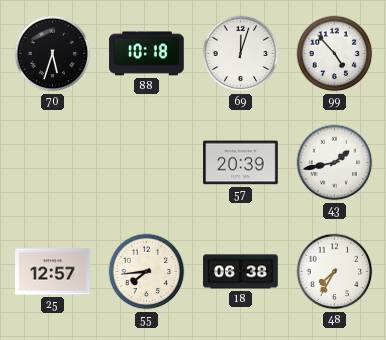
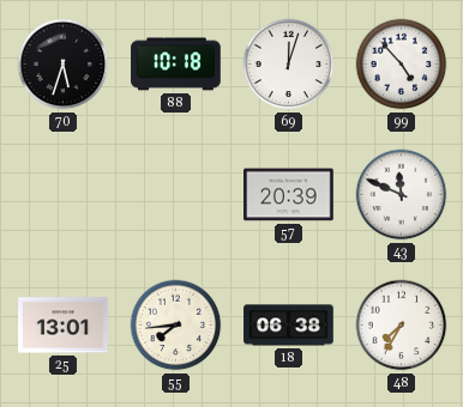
43: 1:43 -> 11:49
25: 12:57 -> 13:01
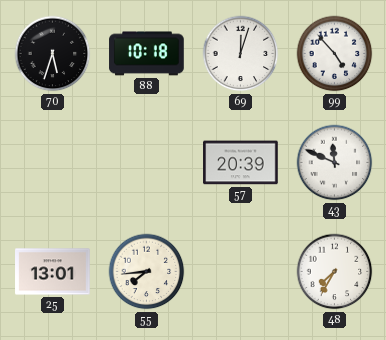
18: 06:38 -> none
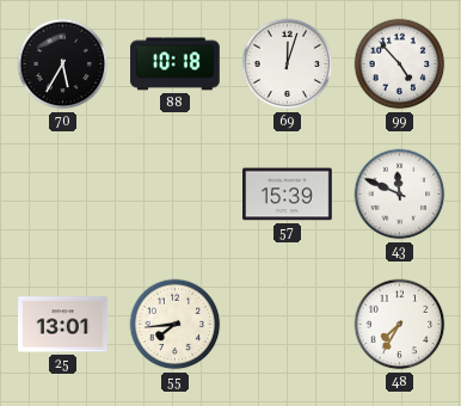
70: 5:33 -> 5:35
57: 20:39 -> 15:39
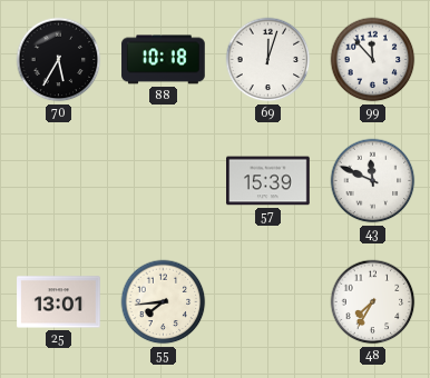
99: 4:53 -> 11:53
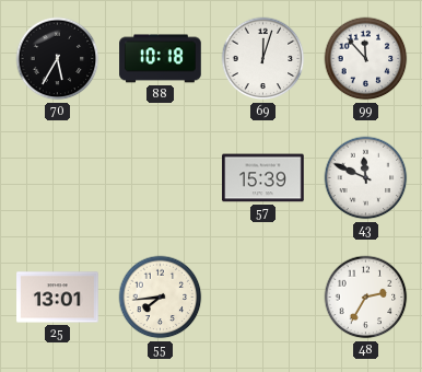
48: 7:35 -> 2:35
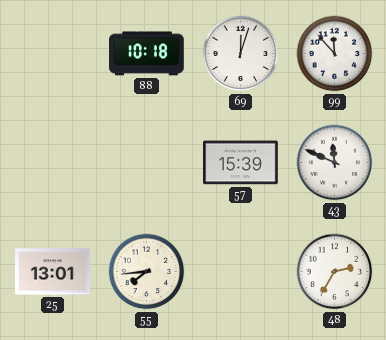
70: 5:35 -> none
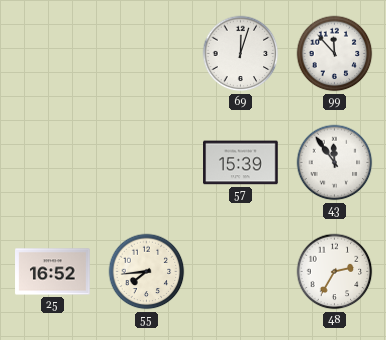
88: 10:18 -> none
43: 11:49 -> 11:54
25: 13:01 -> 16:52
